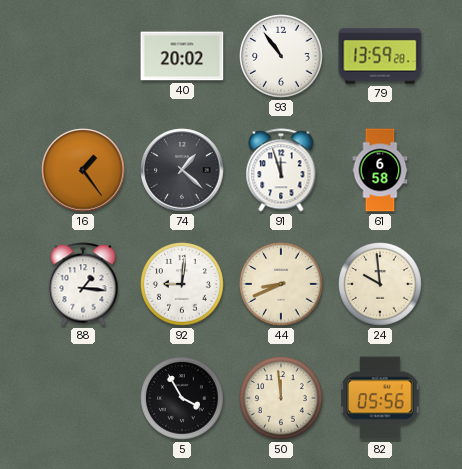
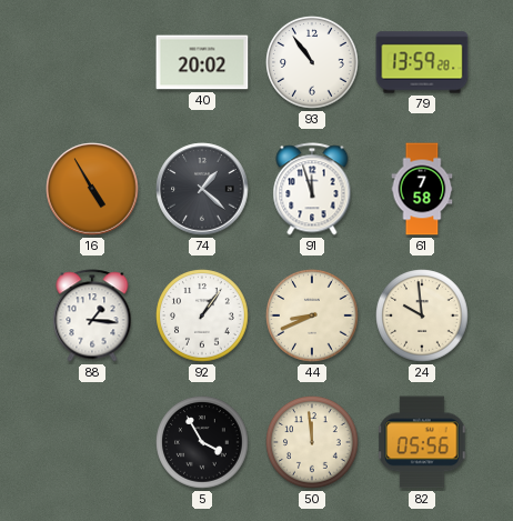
16: 1:24 -> 4:55
61: 6:58 -> 7:58
92: 9:01 -> 1:06
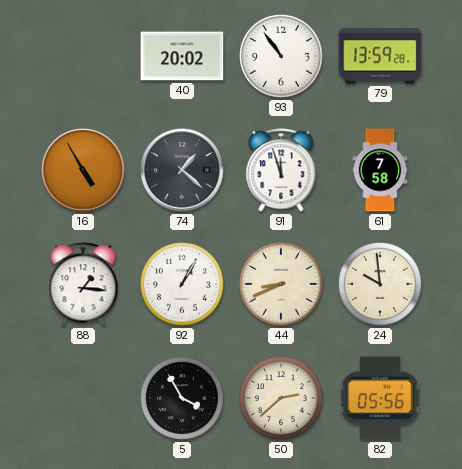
92: 1:06 -> 1:05
50: 11:59 -> 2:38
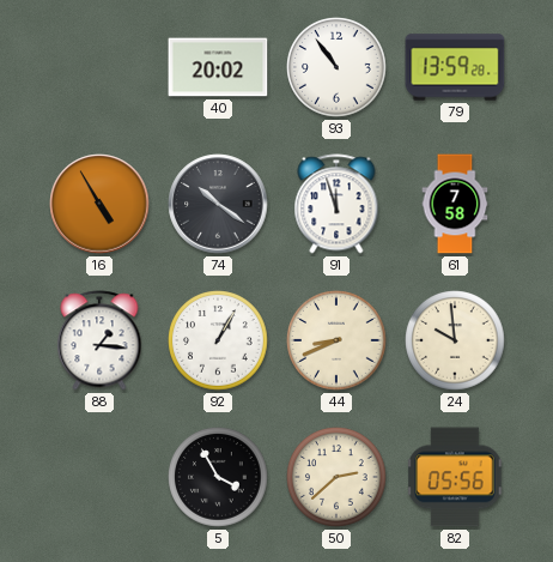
74: 1:22 -> 10:21
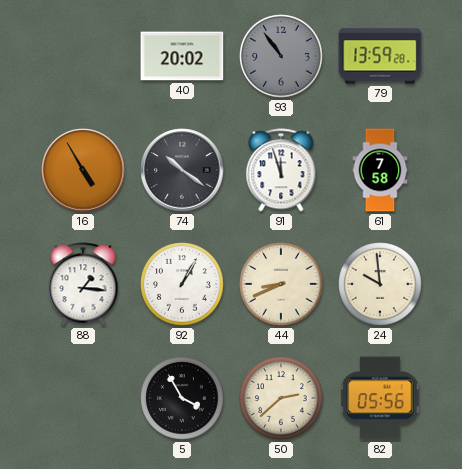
93 dial: white -> grey
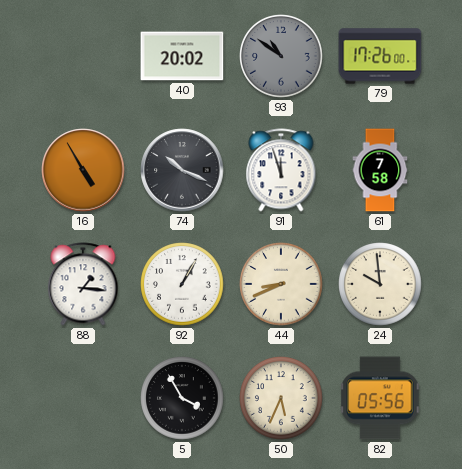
93: 10:54 -> 10:51
79: 13:59 -> 17:26
74: 10:21 -> 10:19
50: 2:38 -> 5:34
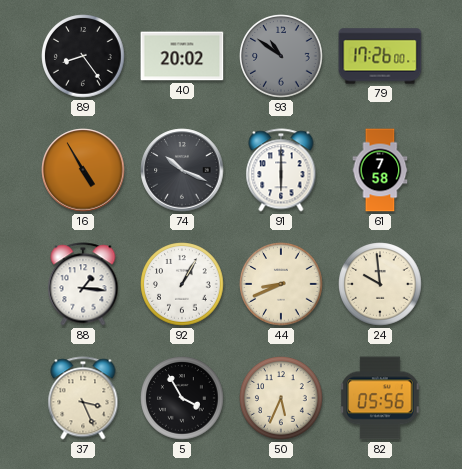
89: none -> 8:24
91: 11:57 -> 6:00
37: none -> 3:26
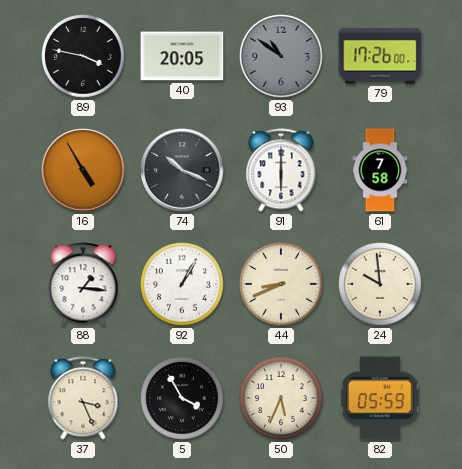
89: 8:24 -> 3:47
40: 20:02 -> 20:05
82: 05:56 -> 05:59
